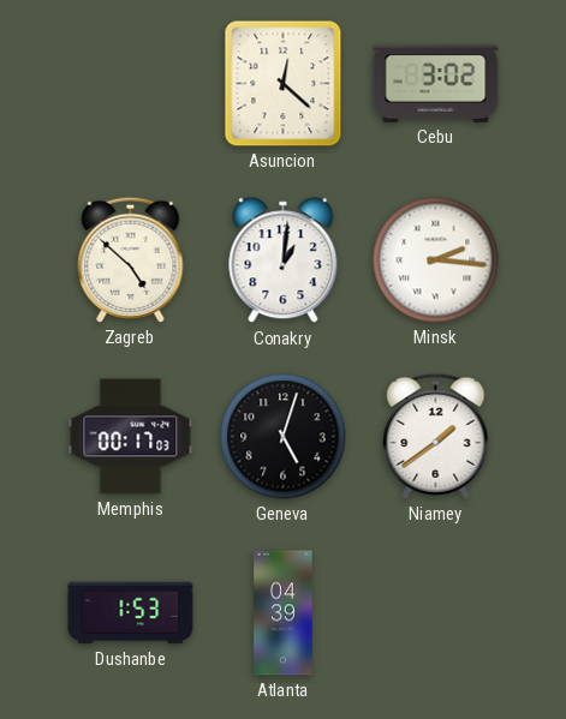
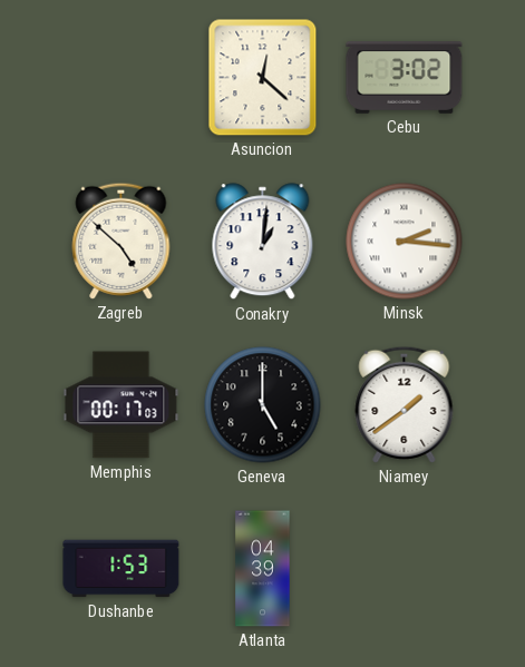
Geneva: 5:03 -> 5:00
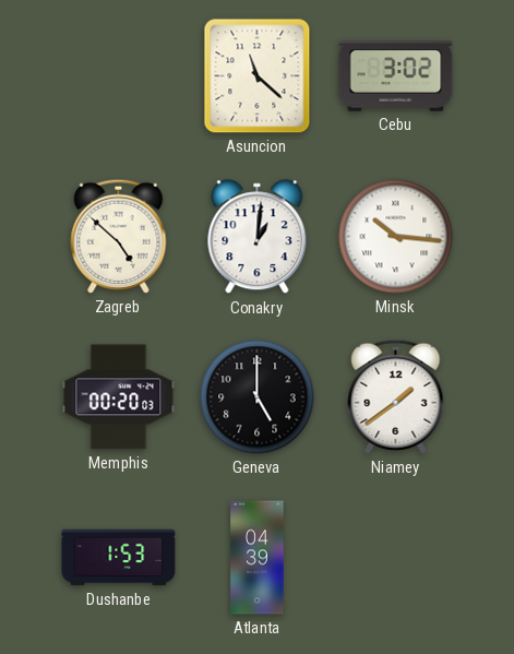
Asuncion: 12:22 -> 11:22
Minsk: 2:16 -> 10:16
Memphis: 00:17 -> 00:20
